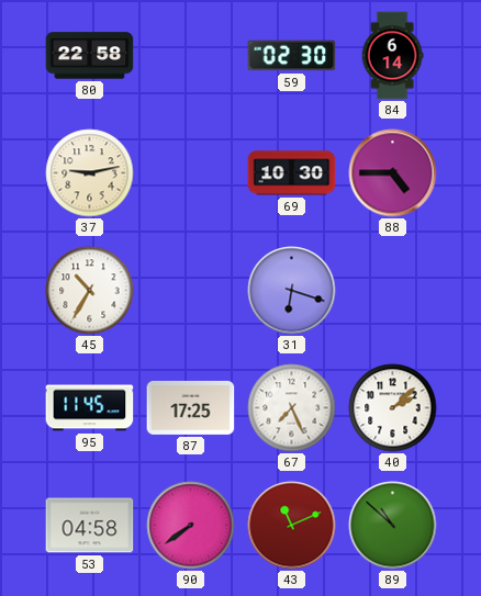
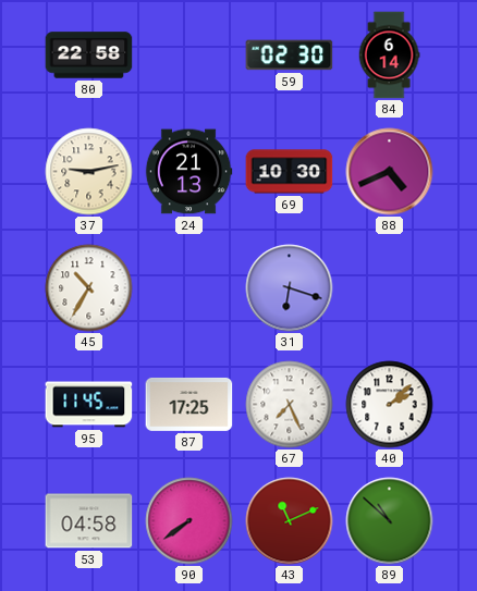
24: none -> 21:13
88: 4:45 -> 4:41
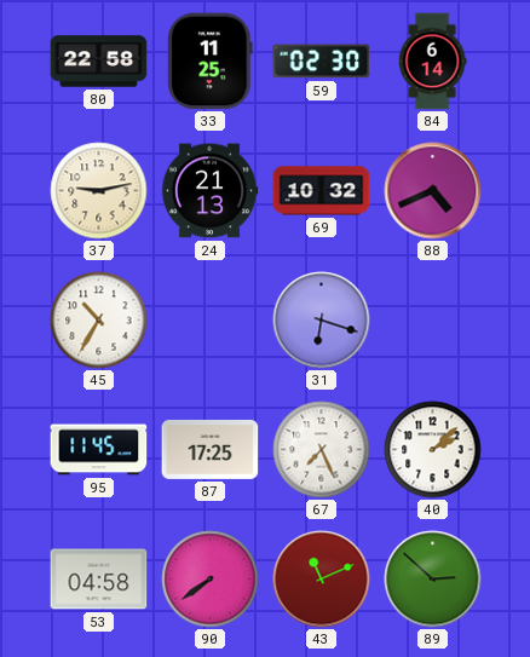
33: none -> 11:25
69: 10:30 -> 10:32
89: 10:52 -> 2:52
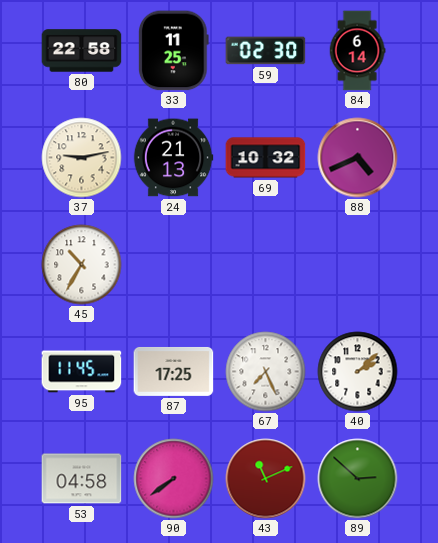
31: 6:18 -> none
